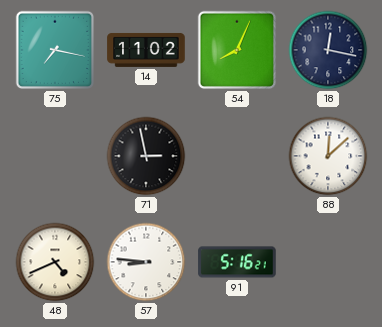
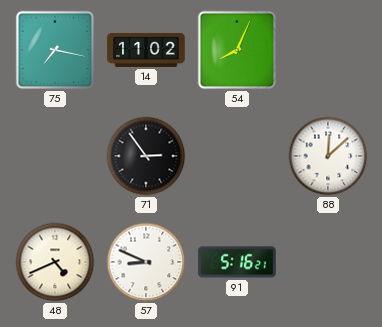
18: 12:17 -> none
71: 2:58 -> 2:54
57: 8:46 -> 8:49
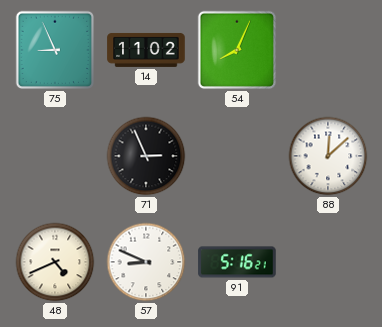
75: 7:17 -> 8:56
71: 2:54 -> 2:56
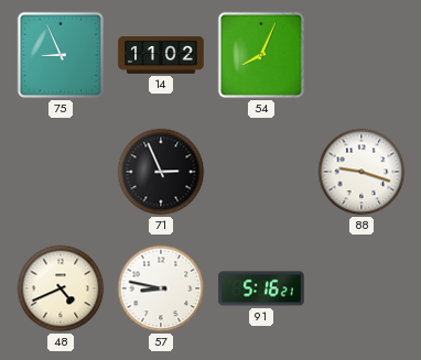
88: 12:08 -> 9:18
57: 8:49 -> 8:47
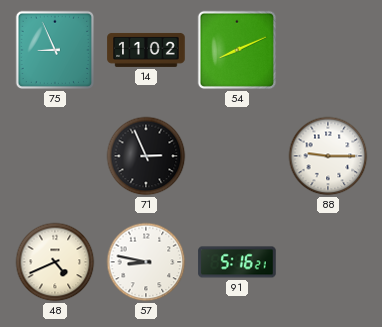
54: 8:04 -> 8:11
88: 9:18 -> 9:15
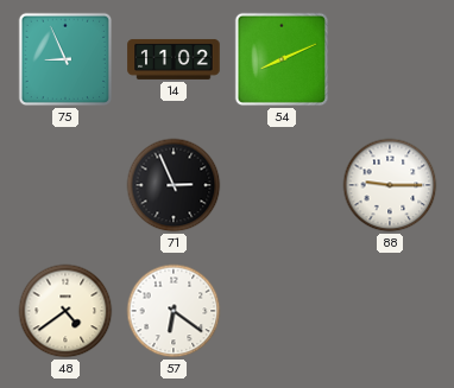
48: 4:41 -> 4:39
57: 8:47 -> 6:21
91: 5:16 -> none
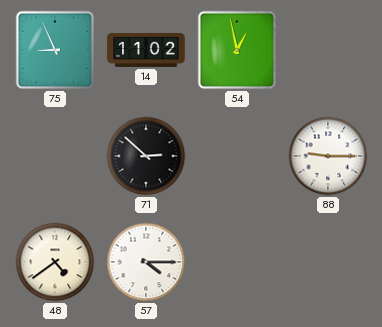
54: 8:11 -> 12:58
71: 2:56 -> 2:52
57: 6:21 -> 4:15
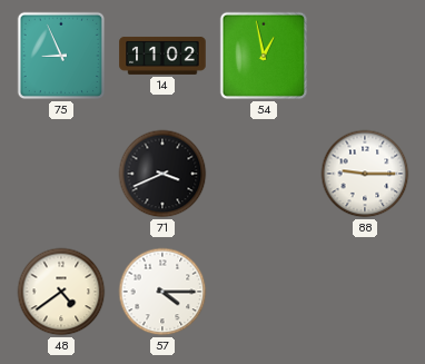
71: 2:52 -> 3:41
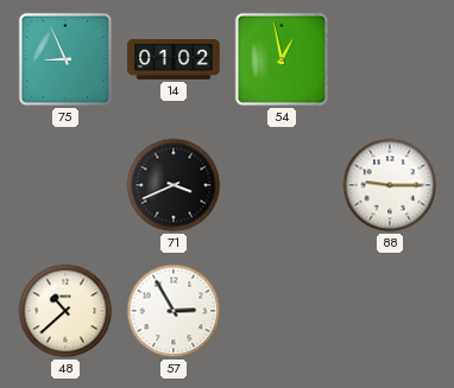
14: 11:02 -> 01:02
48: 4:39 -> 10:38
57: 4:15 -> 2:55
